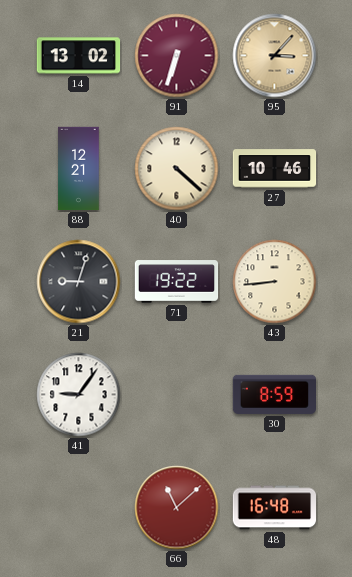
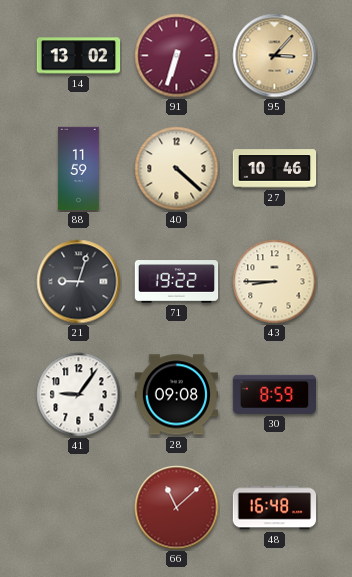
88: 12:21 -> 11:59
43: 8:44 -> 8:45
28: none -> 09:08
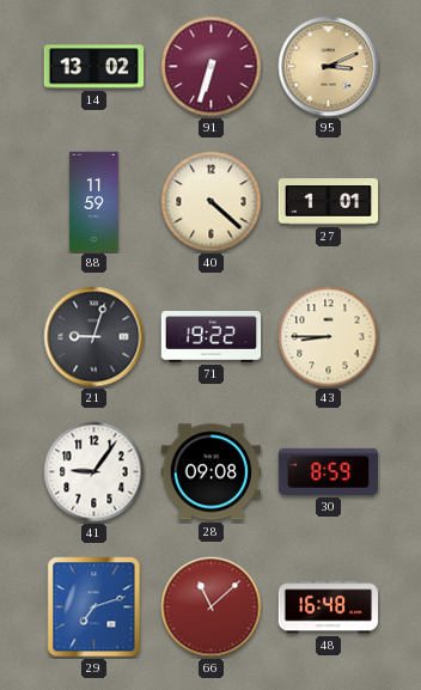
95: 3:07 -> 3:11
27: 10:46 -> 1:01
29: none -> 7:12
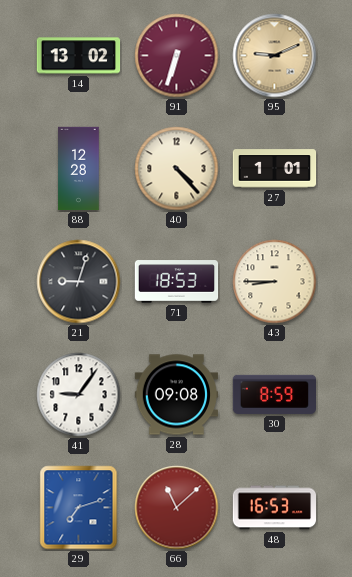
95: 3:11 -> 9:11
88: 11:59 -> 12:28
40: 4:22 -> 4:23
71: 19:22 -> 18:53
48: 16:48 -> 16:53
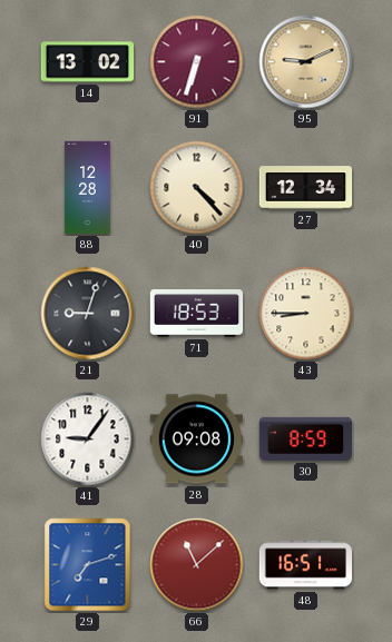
27: 1:01 -> 12:34
48: 16:53 -> 16:51
